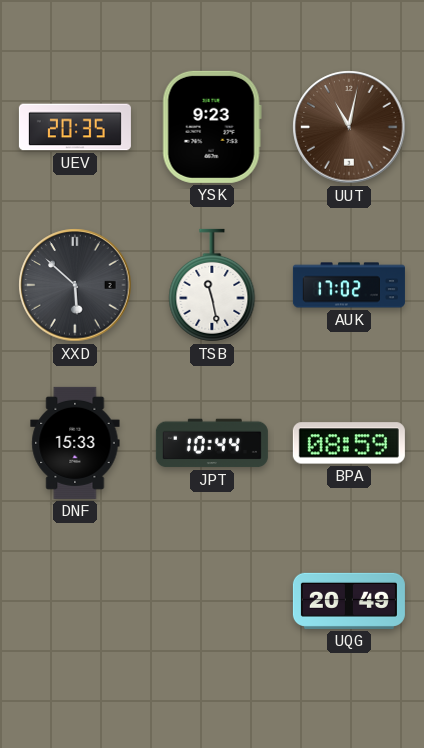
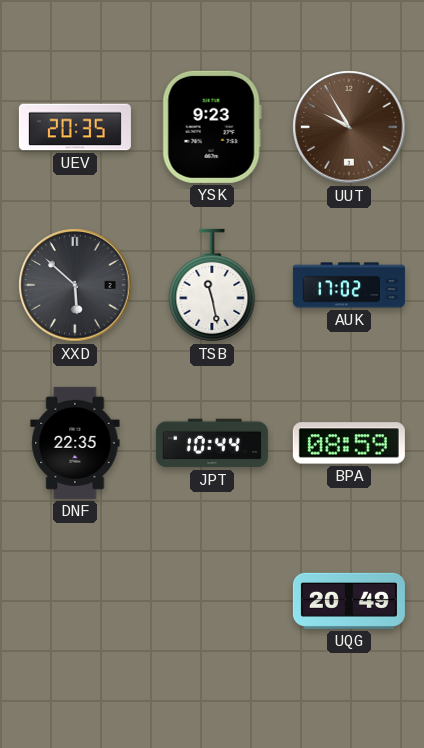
UUT: 11:02 -> 9:55
DNF: 15:33 -> 22:35
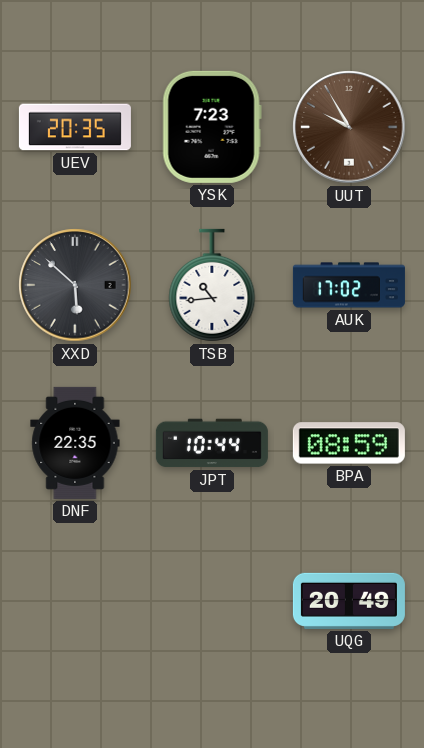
YSK: 9:23 -> 7:23
TSB: 11:28 -> 10:44
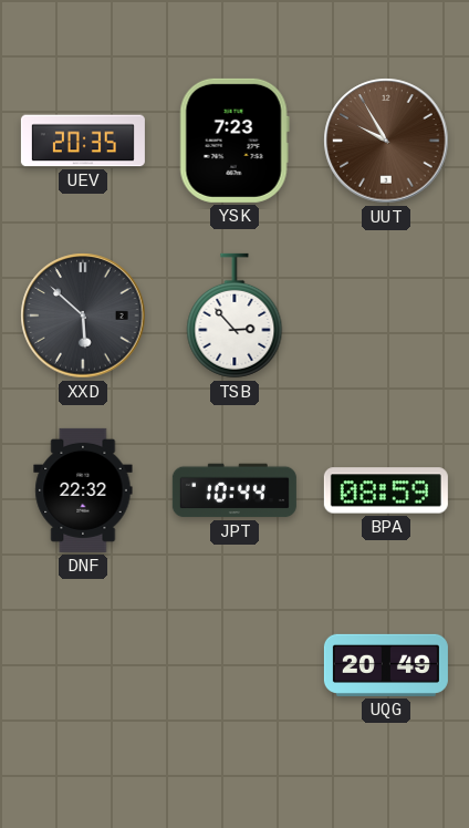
TSB: 10:44 -> 2:53
AUK: 17:02 -> none
DNF: 22:35 -> 22:32
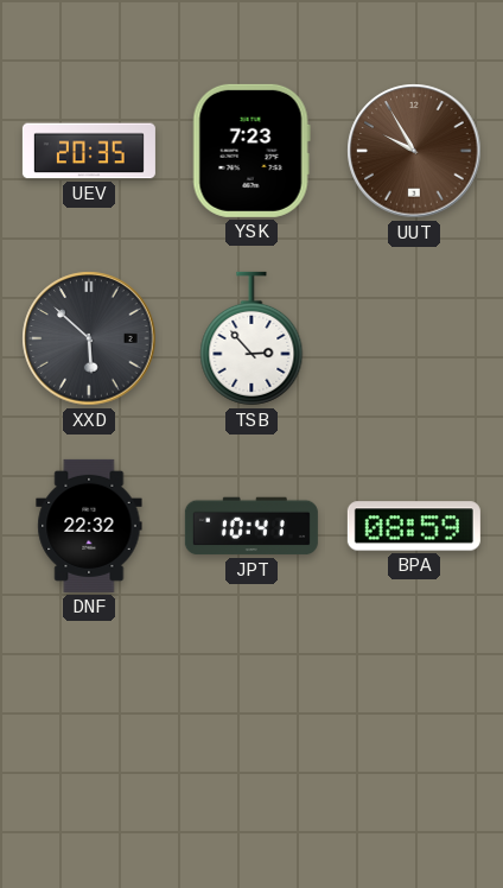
JPT: 10:44 -> 10:41
UQG: 20:49 -> none
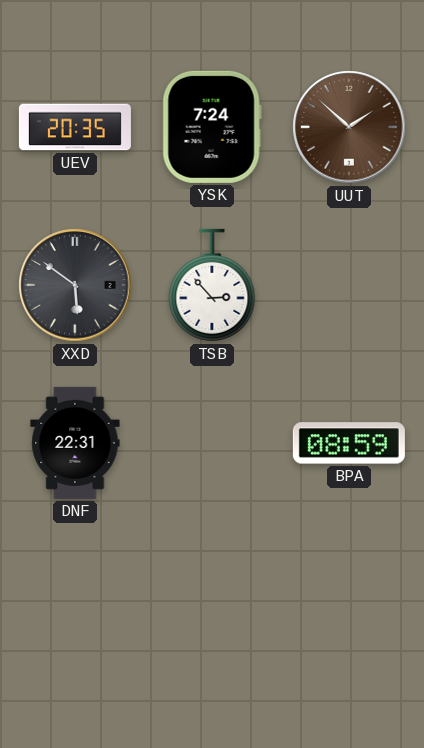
YSK: 7:23 -> 7:24
UUT: 9:55 -> 1:52
XXD: 5:52 -> 5:51
DNF: 22:32 -> 22:31
JPT: 10:41 -> none
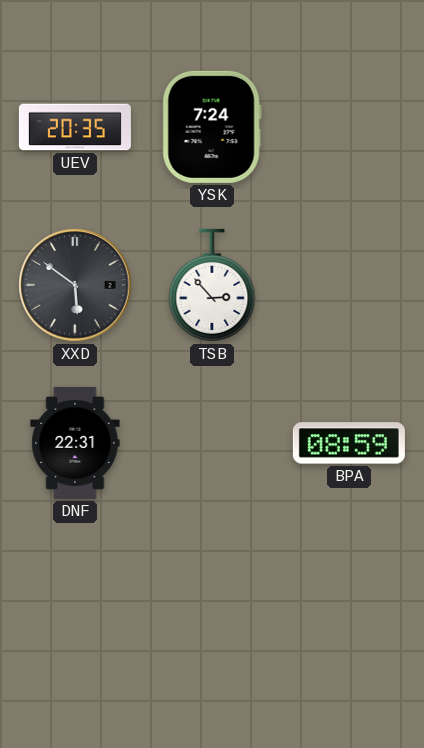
UUT: 1:52 -> none
